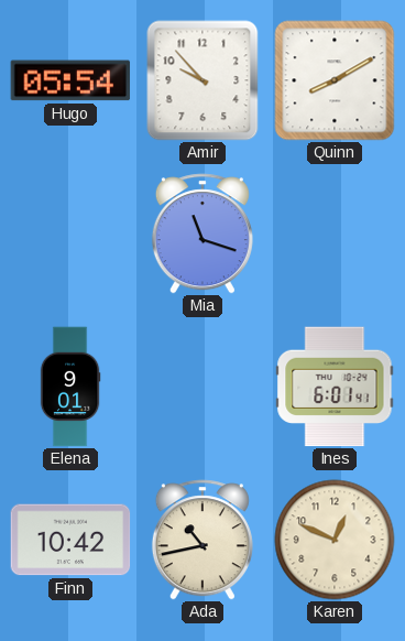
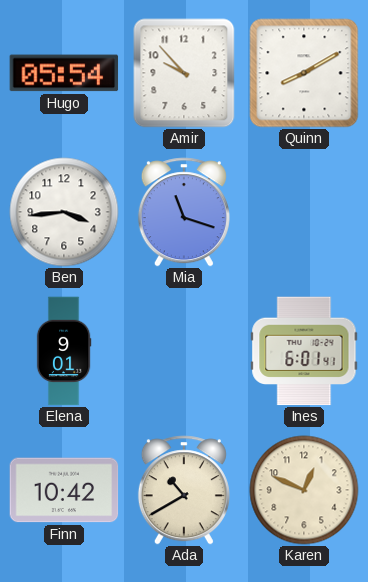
Ben: none -> 3:44
Ada: 10:43 -> 10:40
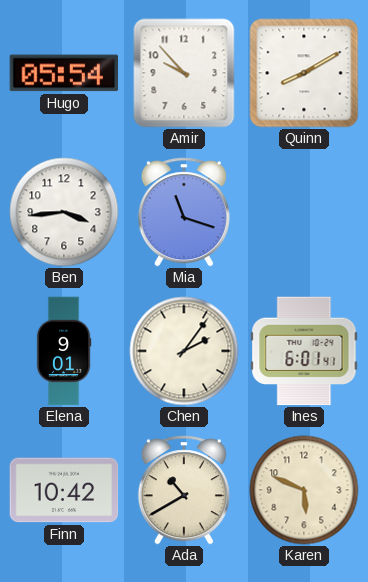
Chen: none -> 2:06
Karen: 12:49 -> 5:49
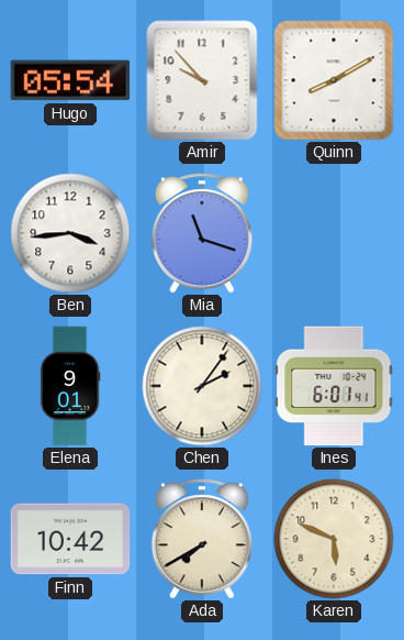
Ada: 10:40 -> 7:40
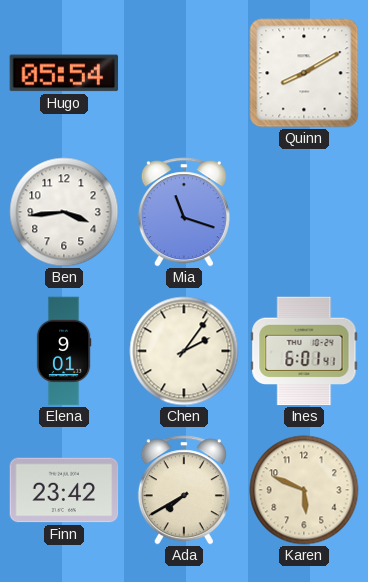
Amir: 9:53 -> none
Finn: 10:42 -> 23:42
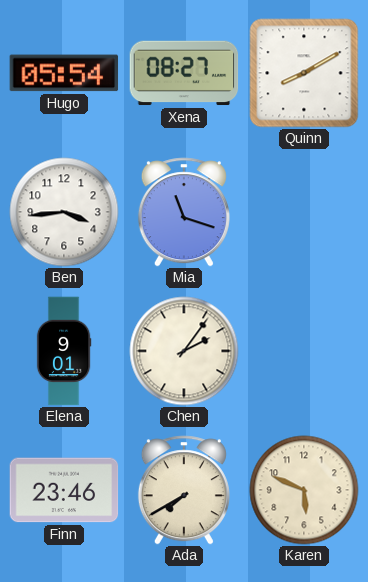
Xena: none -> 08:27
Ines: 6:01 -> none
Finn: 23:42 -> 23:46
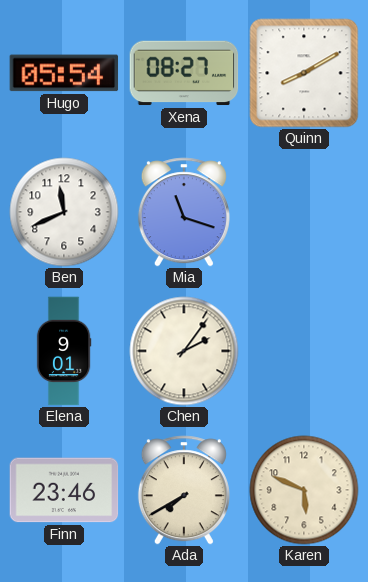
Ben: 3:44 -> 11:41
